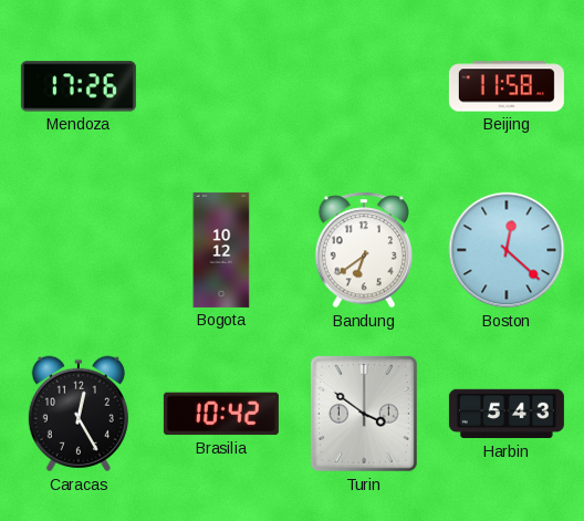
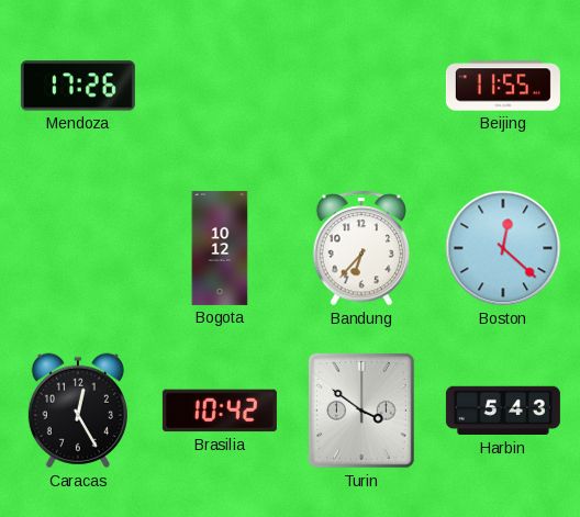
Beijing: 11:58 -> 11:55
Bandung: 6:39 -> 6:37
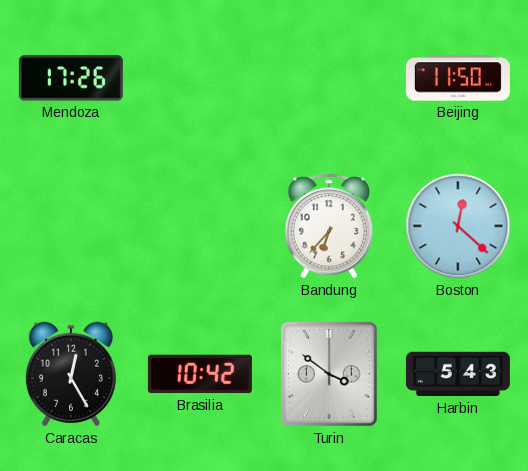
Beijing: 11:55 -> 11:50
Bogota: 10:12 -> none
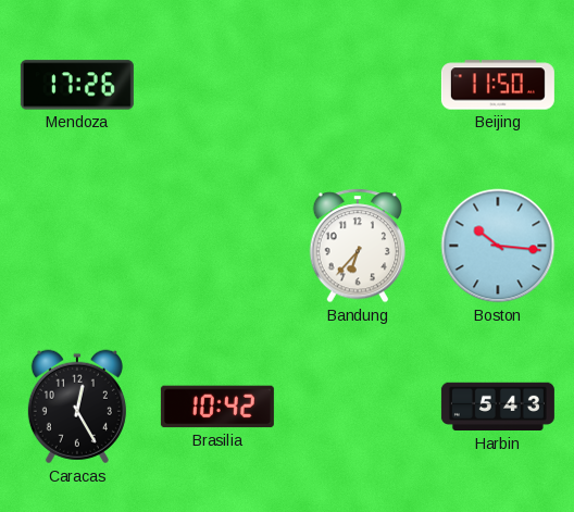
Boston: 12:22 -> 10:16
Turin: 3:51 -> none
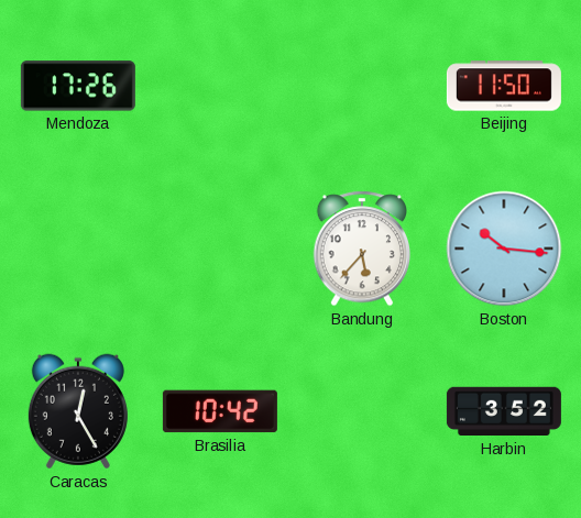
Bandung: 6:37 -> 5:37
Harbin: 5:43 -> 3:52
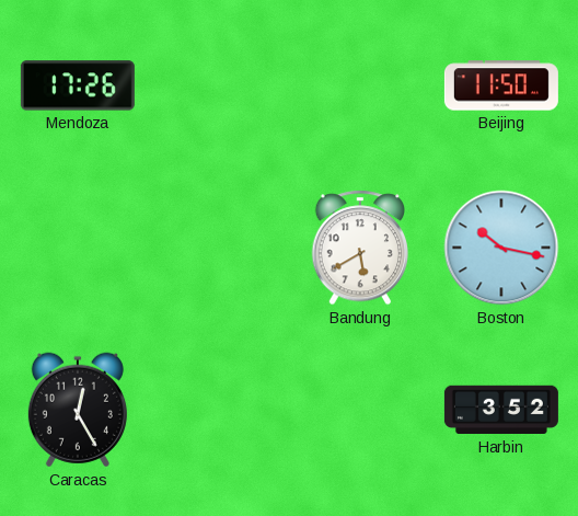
Bandung: 5:37 -> 5:40
Boston: 10:16 -> 10:17
Brasilia: 10:42 -> none
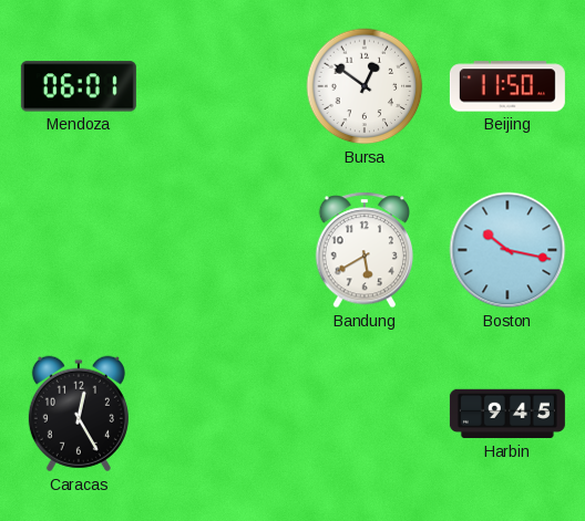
Mendoza: 17:26 -> 06:01
Bursa: none -> 12:51
Harbin: 3:52 -> 9:45
